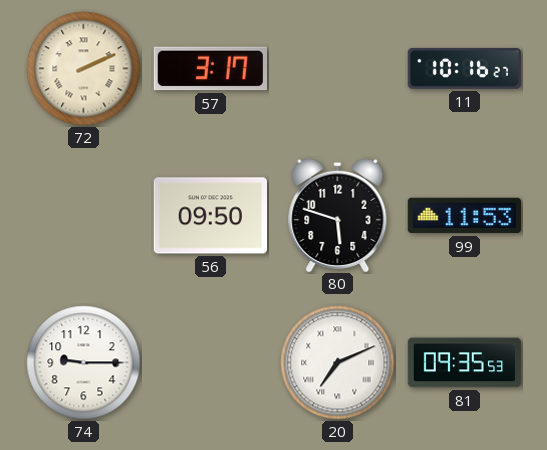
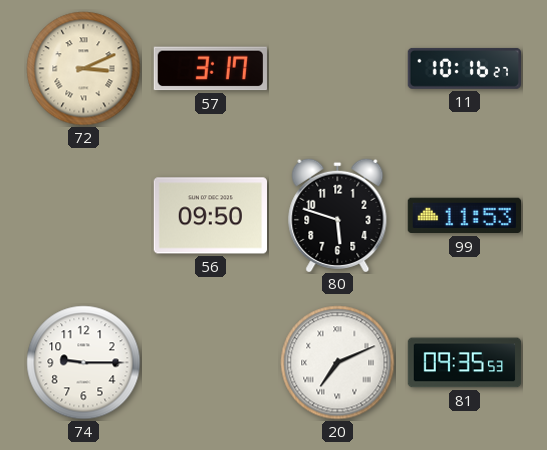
72: 2:11 -> 3:11
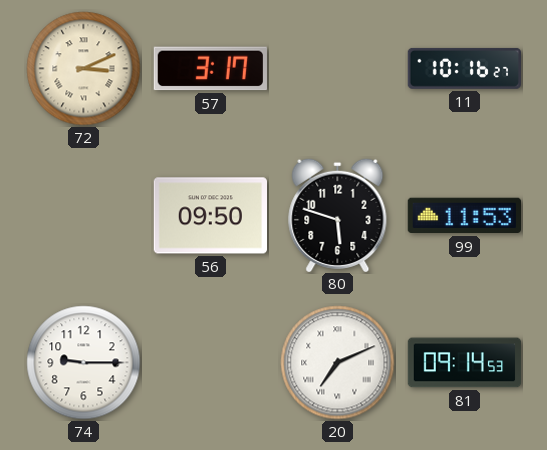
81: 09:35 -> 09:14
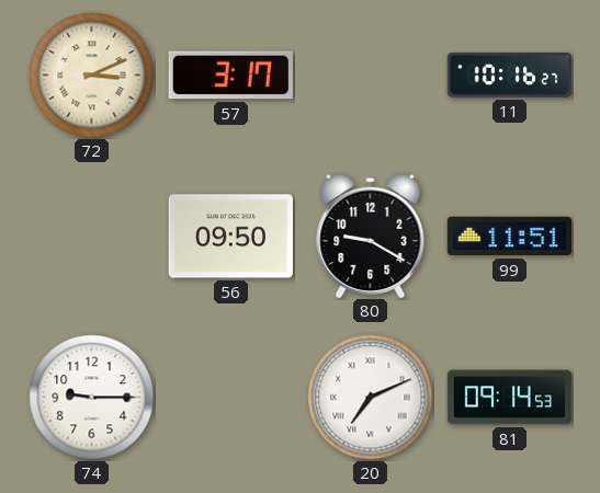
80: 5:48 -> 9:20
99: 11:53 -> 11:51
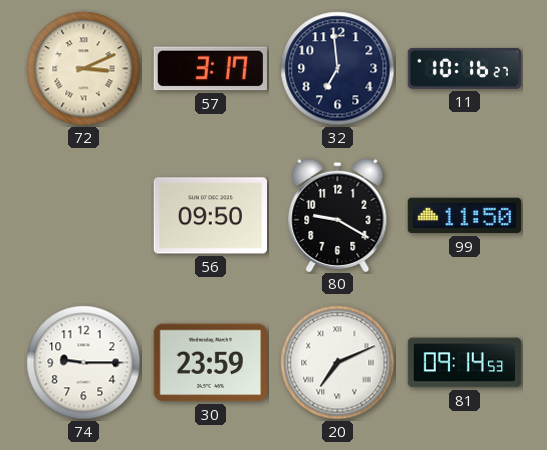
32: none -> 6:59
99: 11:51 -> 11:50
30: none -> 23:59
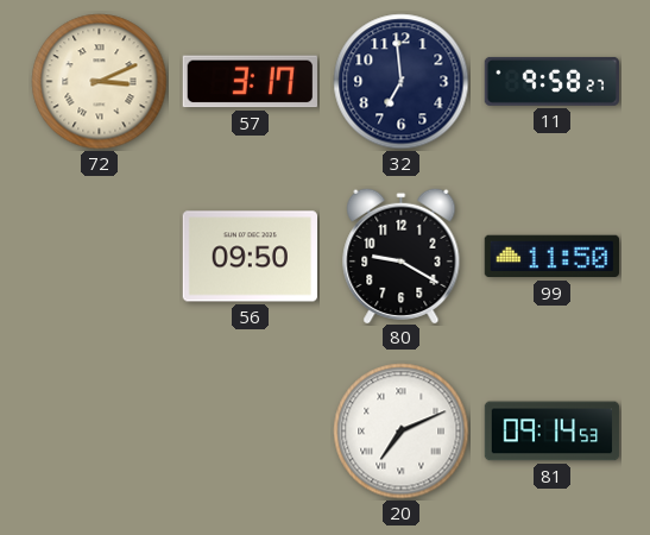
11: 10:16 -> 9:58
74: 9:15 -> none
30: 23:59 -> none
